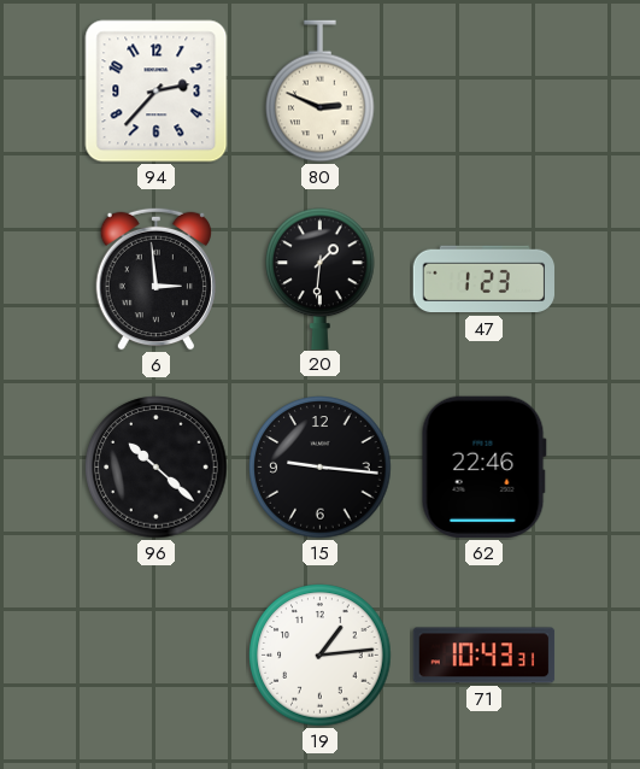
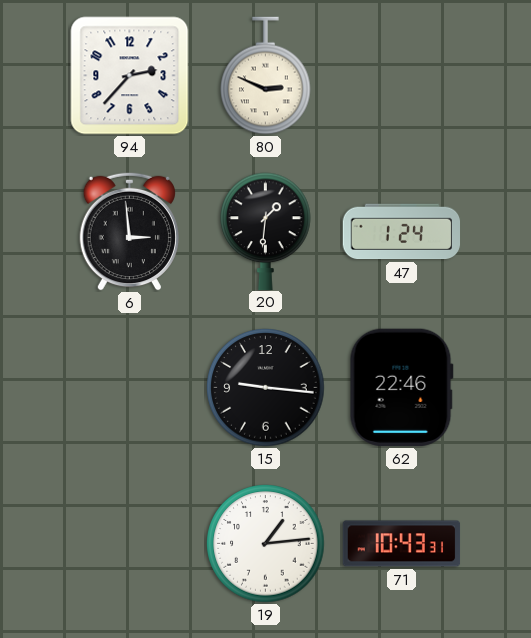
47: 1:23 -> 1:24
96: 10:22 -> none
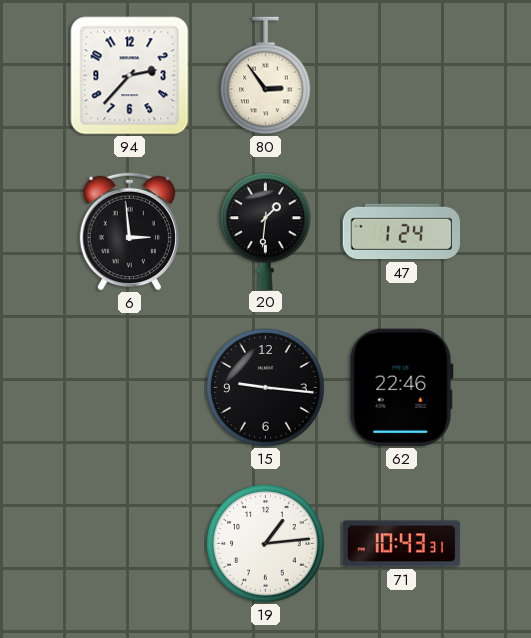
80: 2:49 -> 2:54
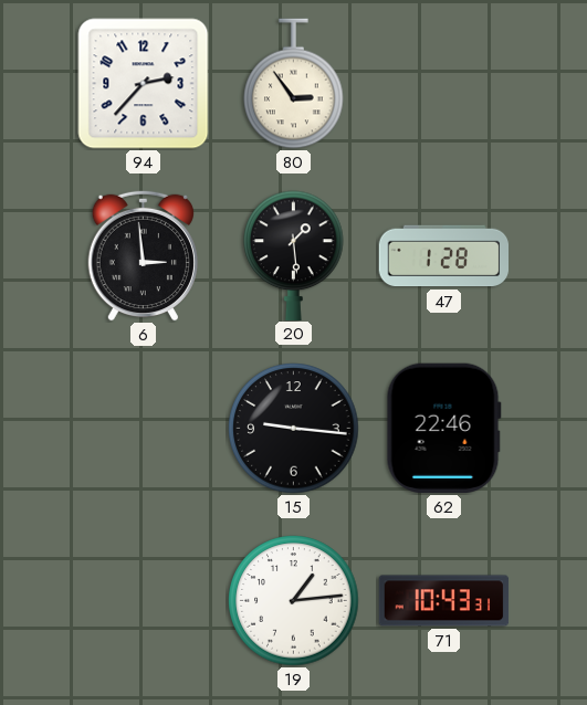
20: 1:31 -> 1:29
47: 1:24 -> 1:28
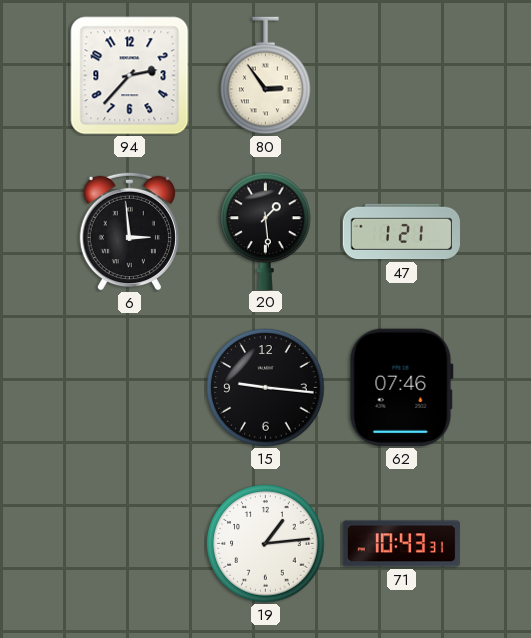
47: 1:28 -> 1:21
62: 22:46 -> 07:46
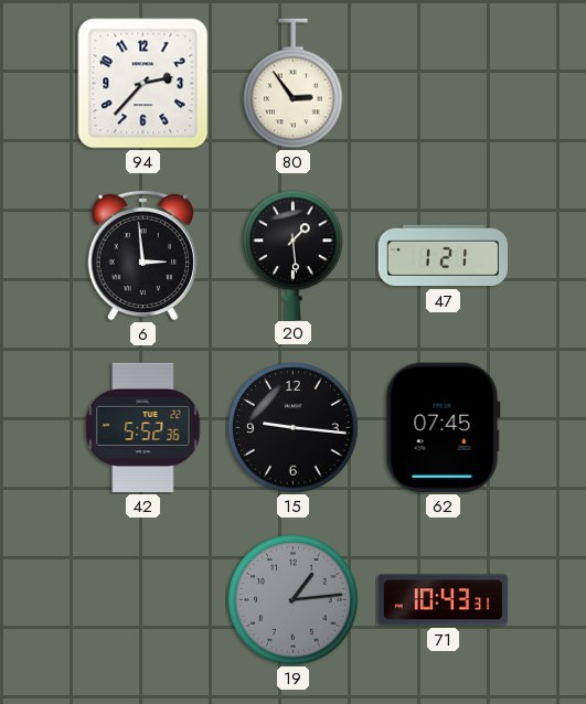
42: none -> 5:52
62: 07:46 -> 07:45
19 dial: white -> grey
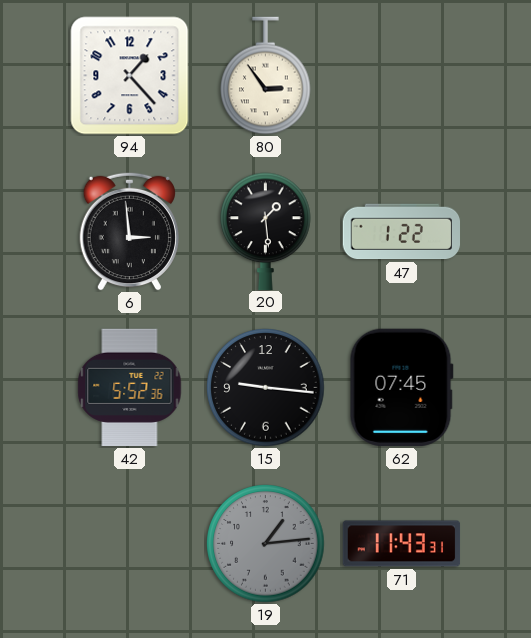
94: 2:37 -> 1:23
47: 1:21 -> 1:22
71: 10:43 -> 11:43
